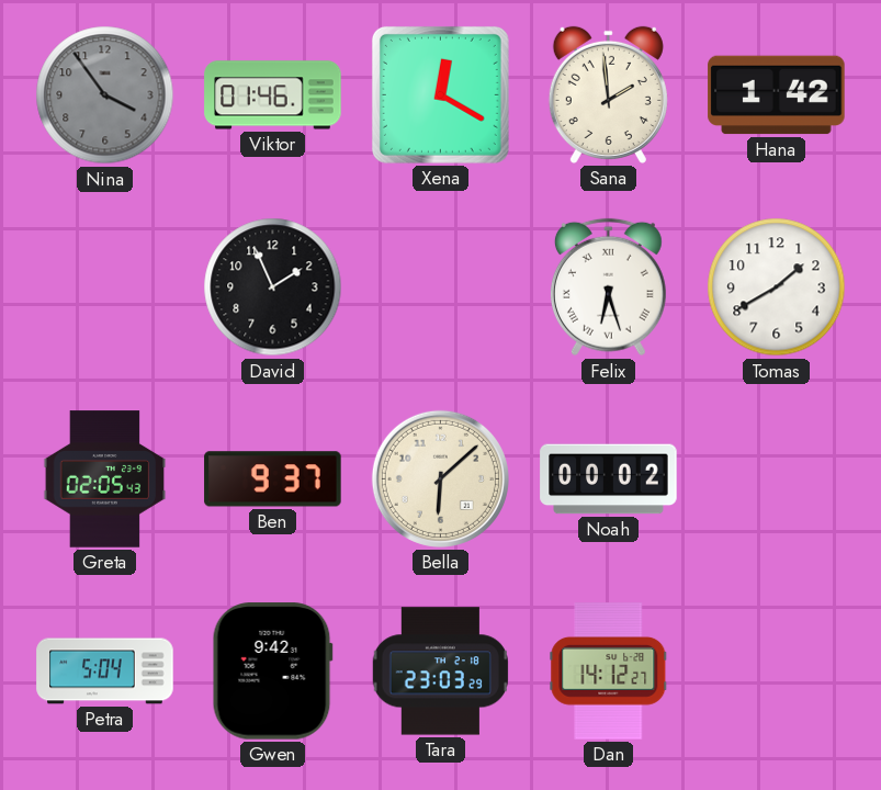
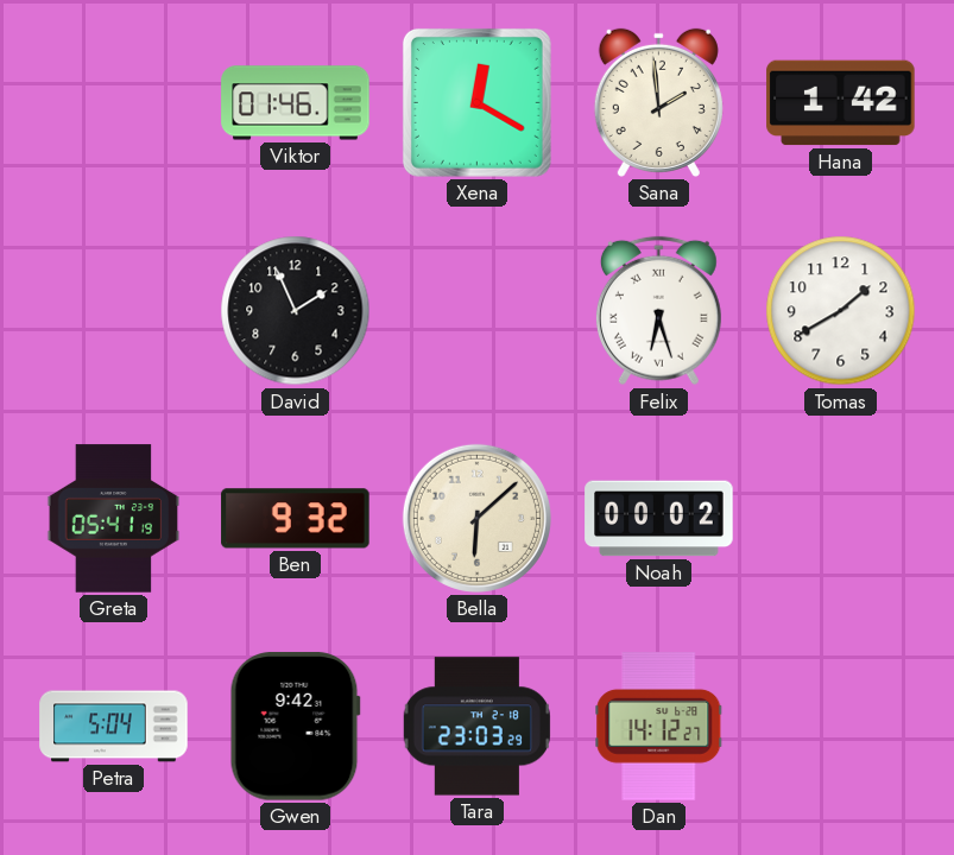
Nina: 3:54 -> none
Greta: 02:05 -> 05:41
Ben: 9:37 -> 9:32
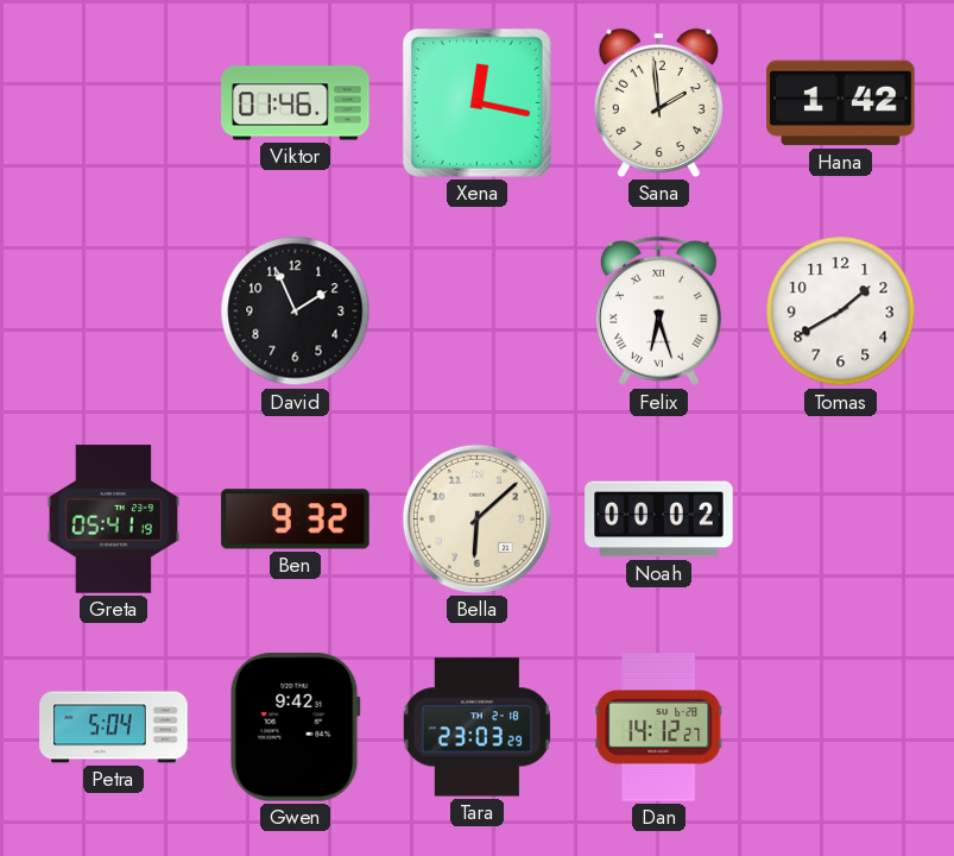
Xena: 12:20 -> 12:17
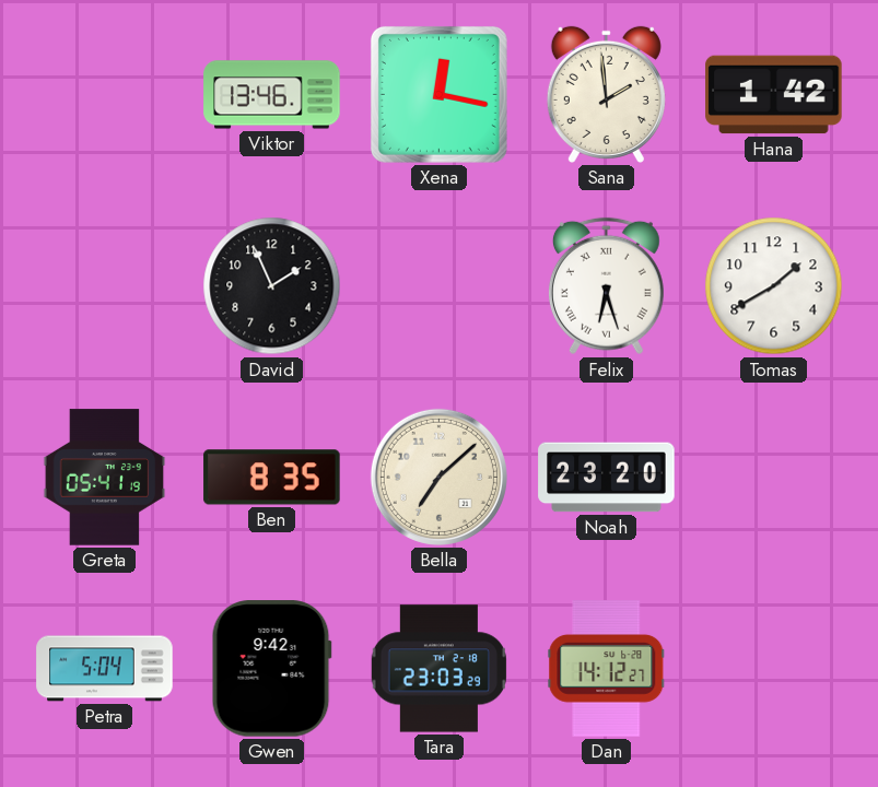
Viktor: 01:46 -> 13:46
Ben: 9:32 -> 8:35
Bella: 6:08 -> 7:08
Noah: 00:02 -> 23:20
